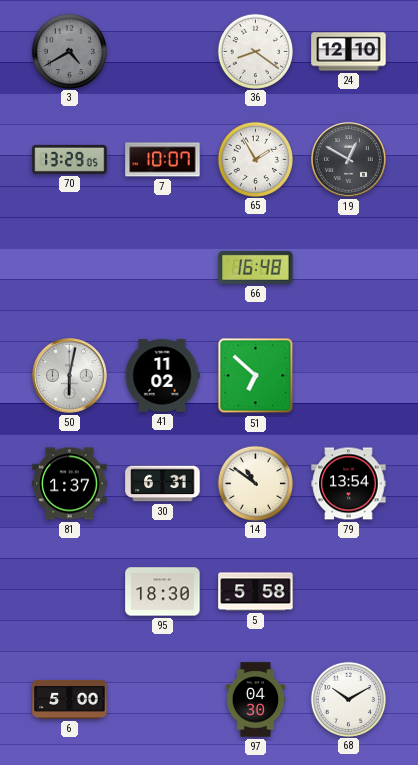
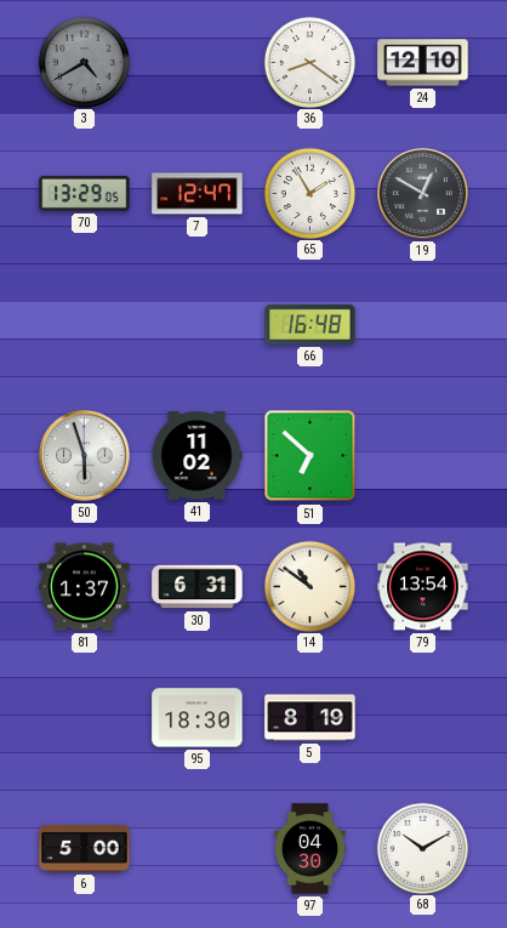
7: 10:07 -> 12:47
50: 6:02 -> 5:57
5: 5:58 -> 8:19
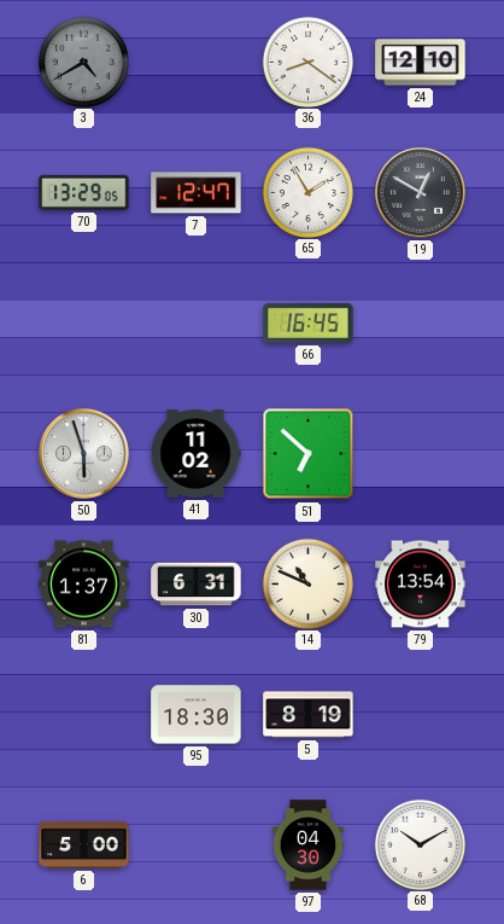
66: 16:48 -> 16:45
14: 10:51 -> 10:49
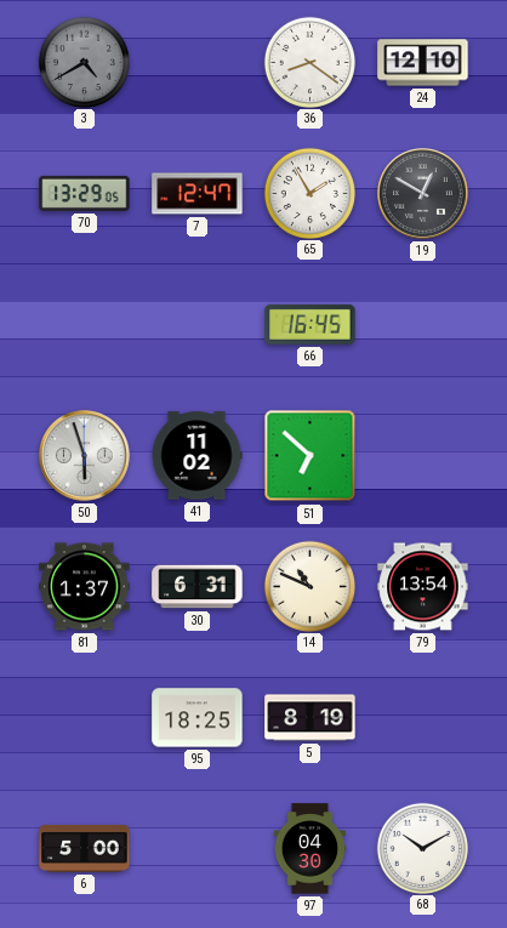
95: 18:30 -> 18:25
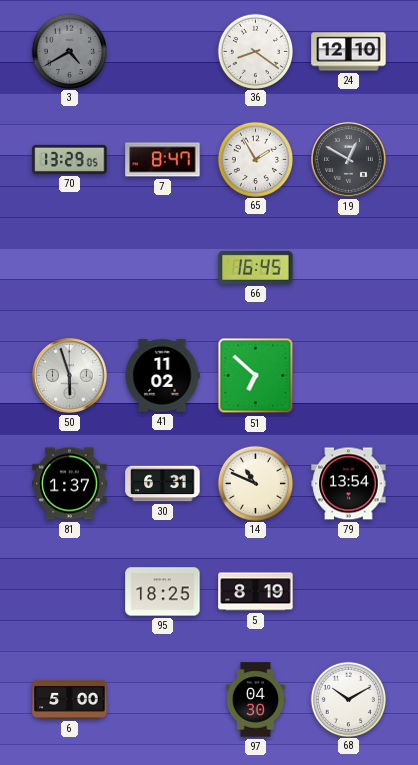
7: 12:47 -> 8:47
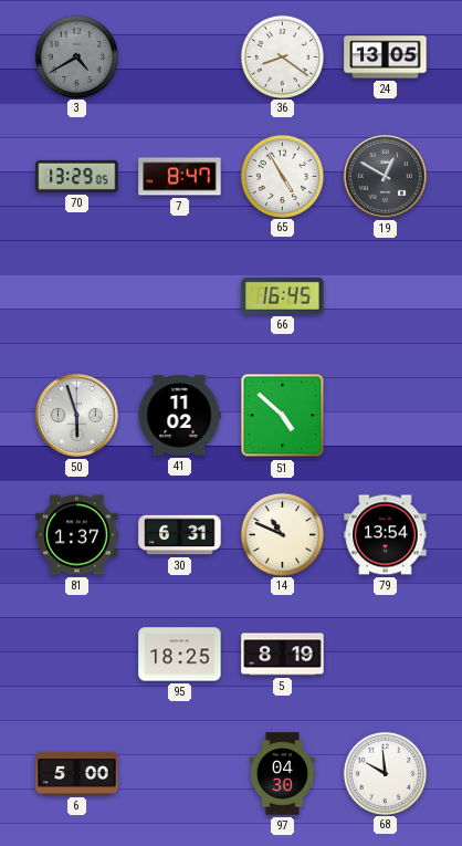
24: 12:10 -> 13:05
65: 1:55 -> 4:55
51: 6:52 -> 4:52
68: 10:10 -> 9:59
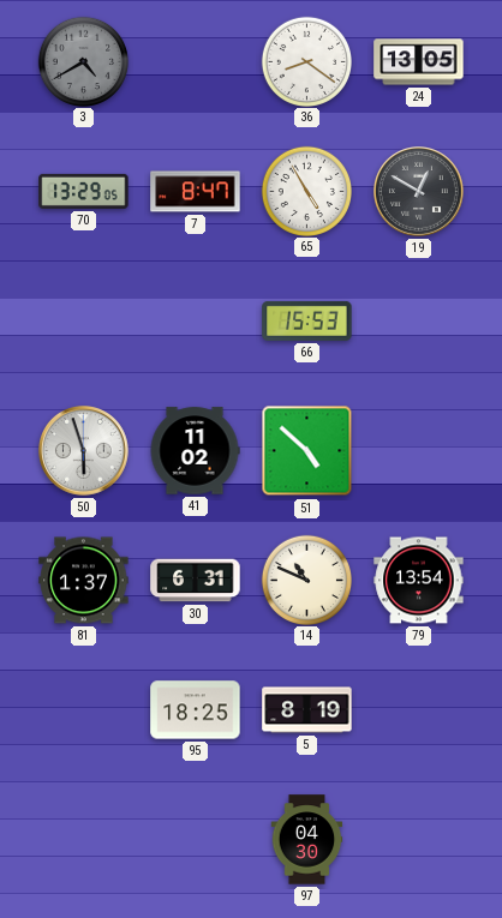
66: 16:45 -> 15:53
6: 5:00 -> none
68: 9:59 -> none
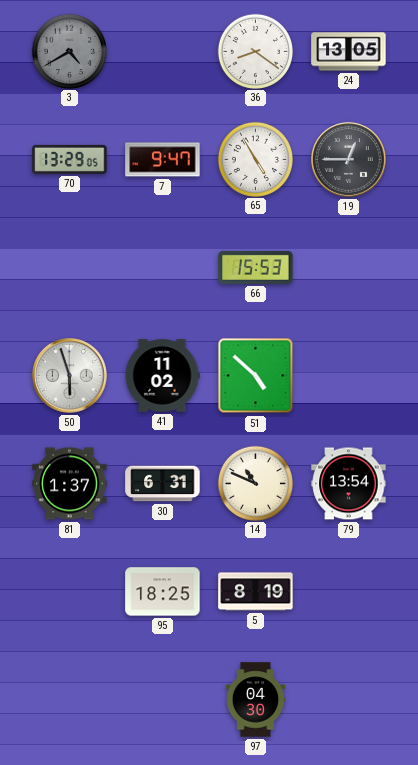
7: 8:47 -> 9:47
19: 12:50 -> 12:45
